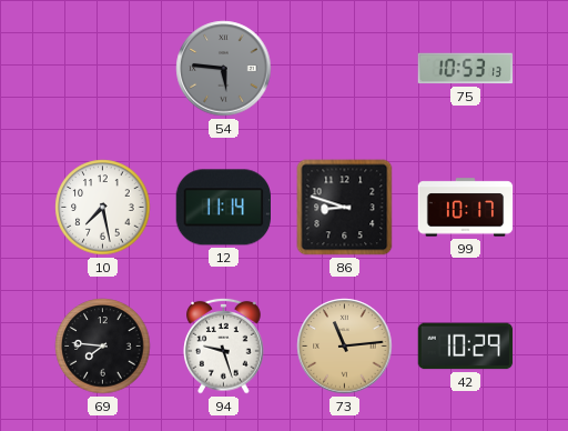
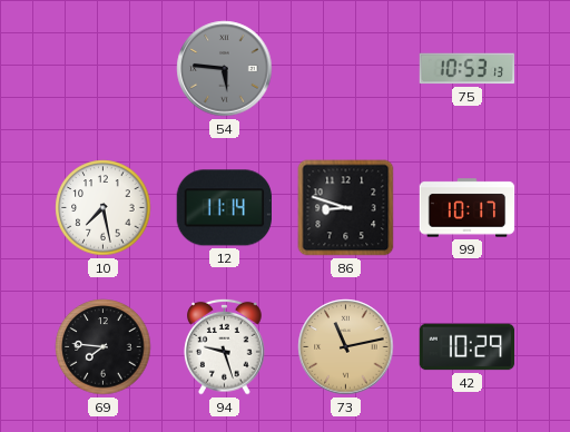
73: 11:14 -> 11:13
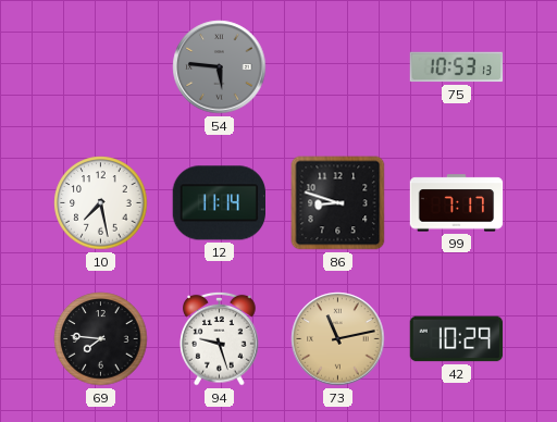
99: 10:17 -> 7:17
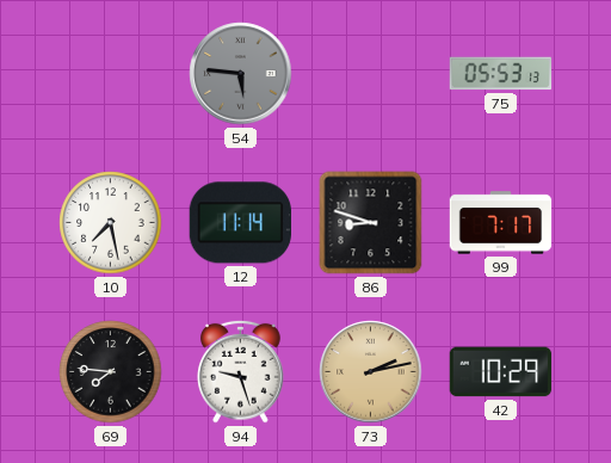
75: 10:53 -> 05:53
73: 11:13 -> 2:13
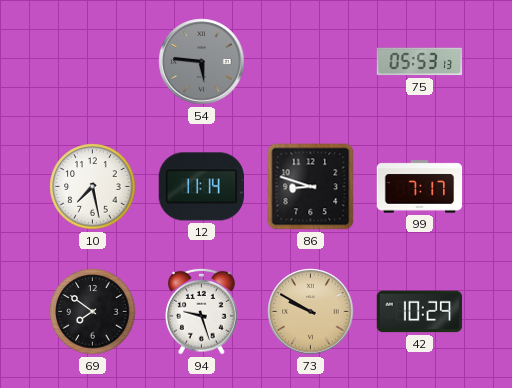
69: 7:46 -> 7:51
73: 2:13 -> 9:50
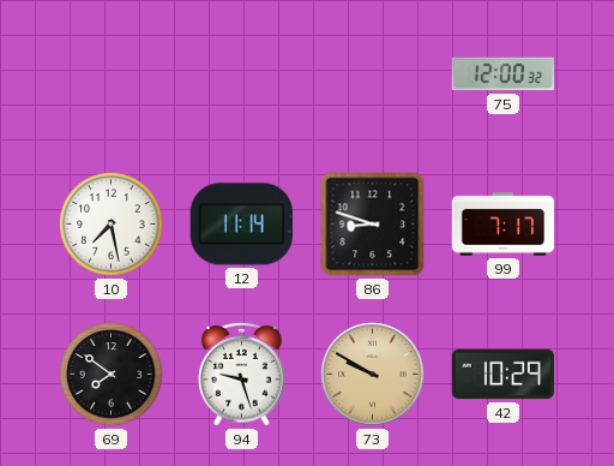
54: 5:46 -> none
75: 05:53 -> 12:00
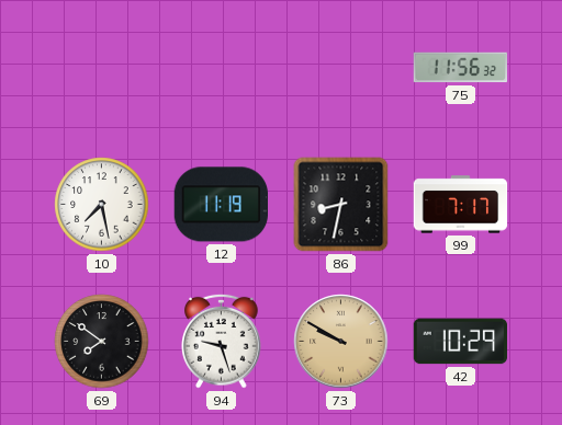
75: 12:00 -> 11:56
12: 11:14 -> 11:19
86: 8:48 -> 8:32
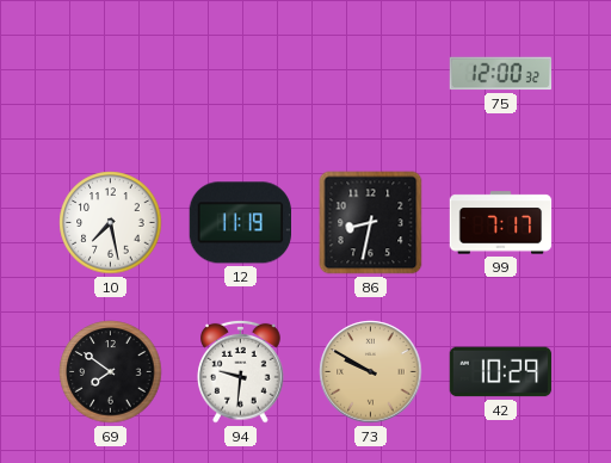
75: 11:56 -> 12:00
94: 9:27 -> 9:31
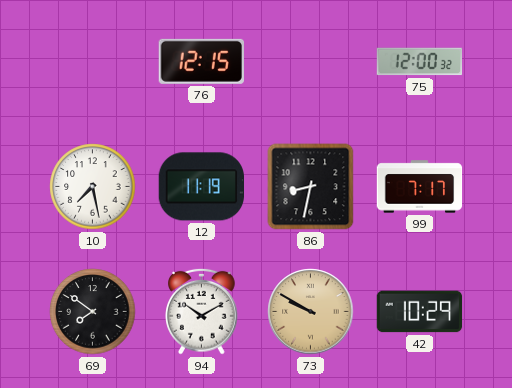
76: none -> 12:15
94: 9:31 -> 10:10
